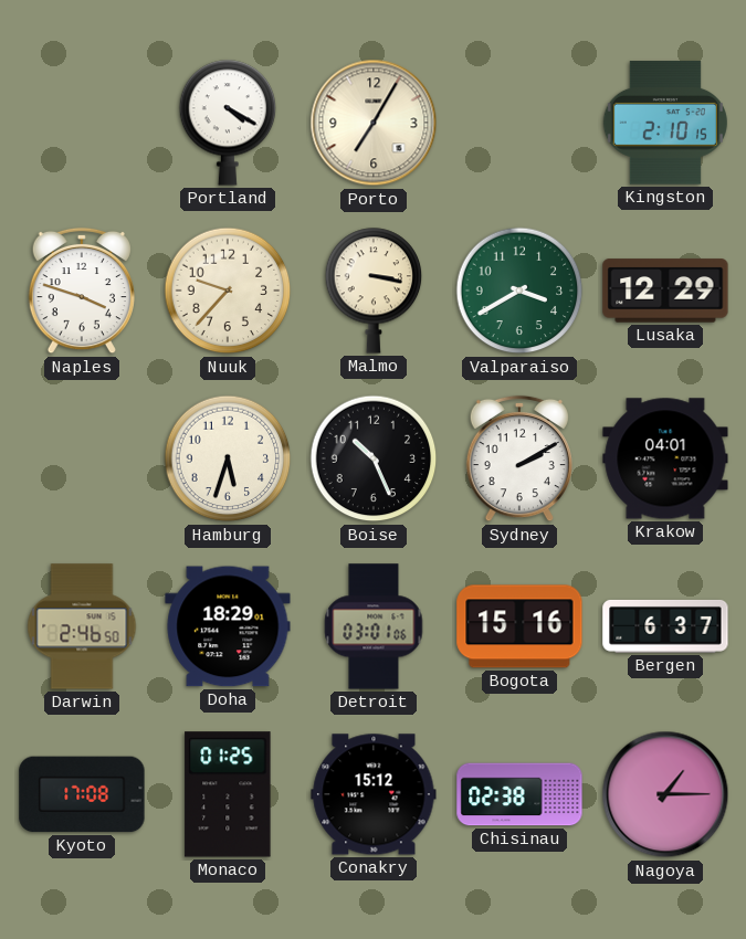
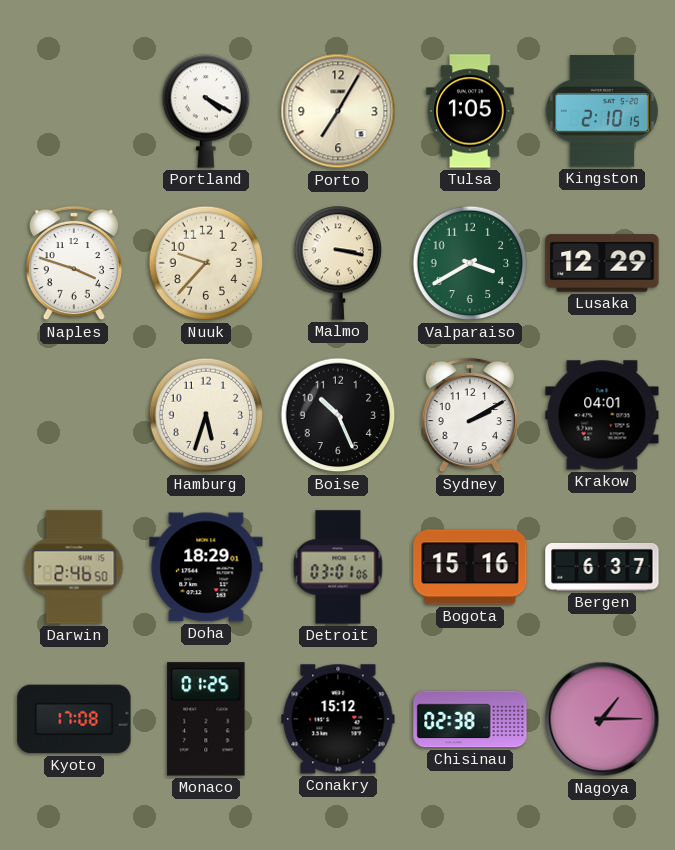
Tulsa: none -> 1:05
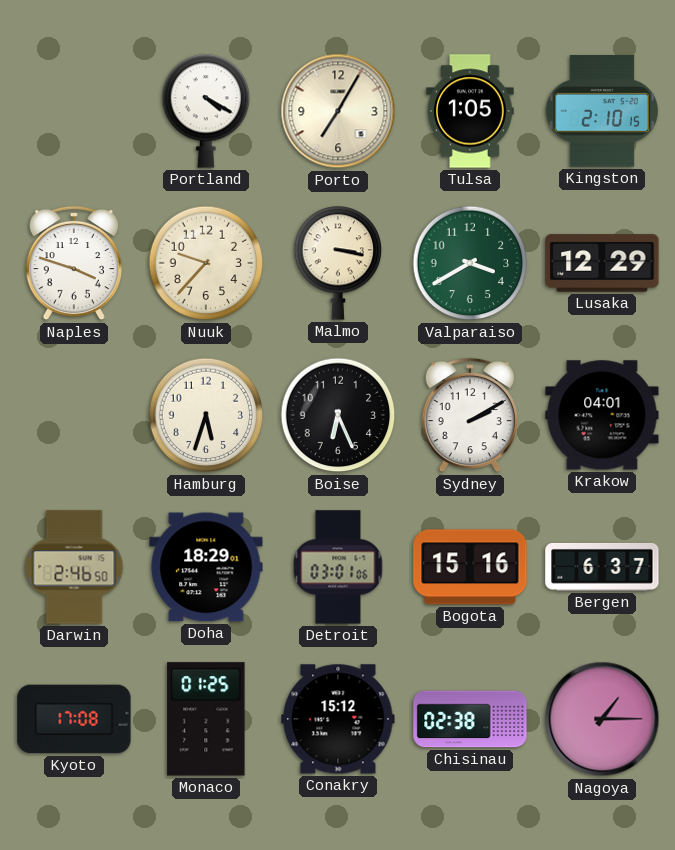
Boise: 10:26 -> 6:26
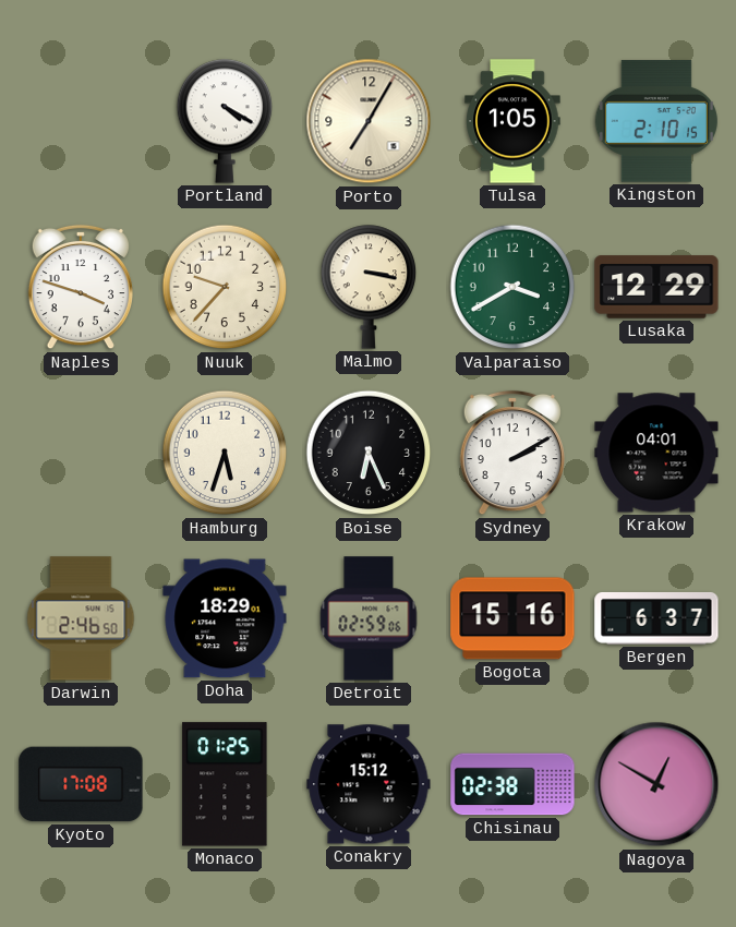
Detroit: 03:01 -> 02:59
Nagoya: 1:15 -> 12:50
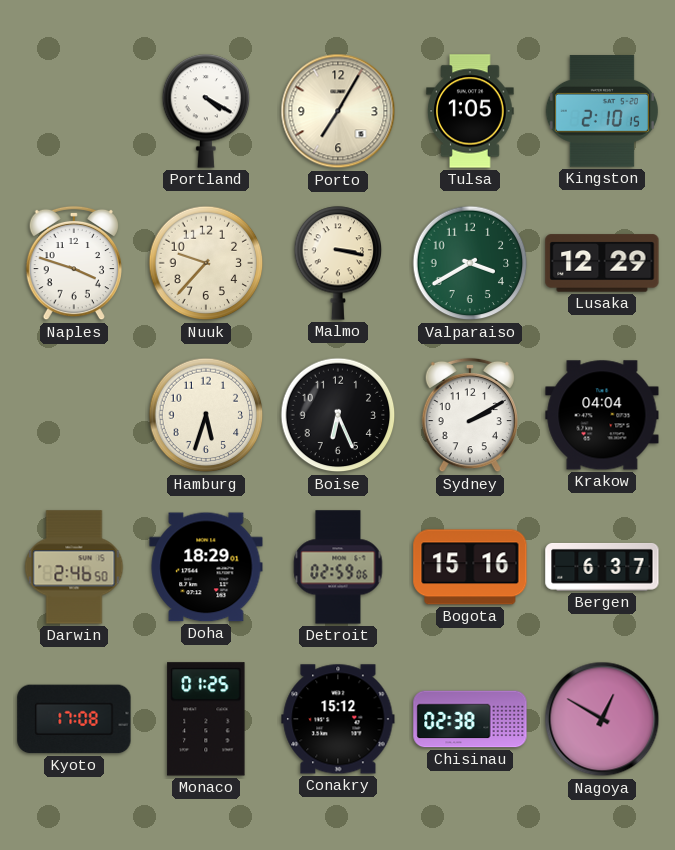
Krakow: 04:01 -> 04:04
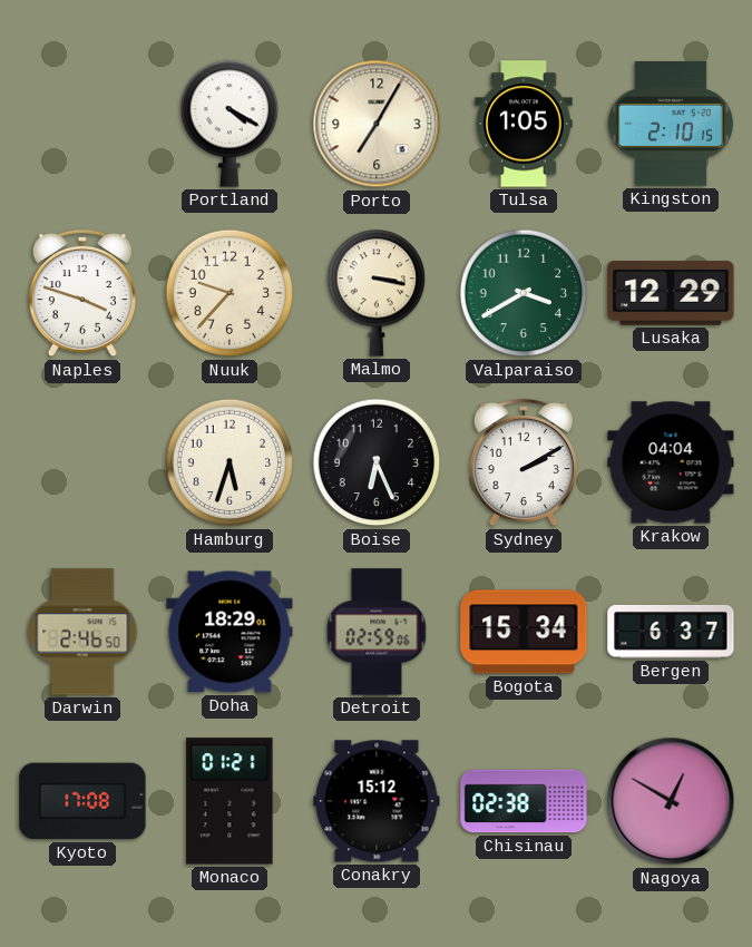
Bogota: 15:16 -> 15:34
Monaco: 01:25 -> 01:21
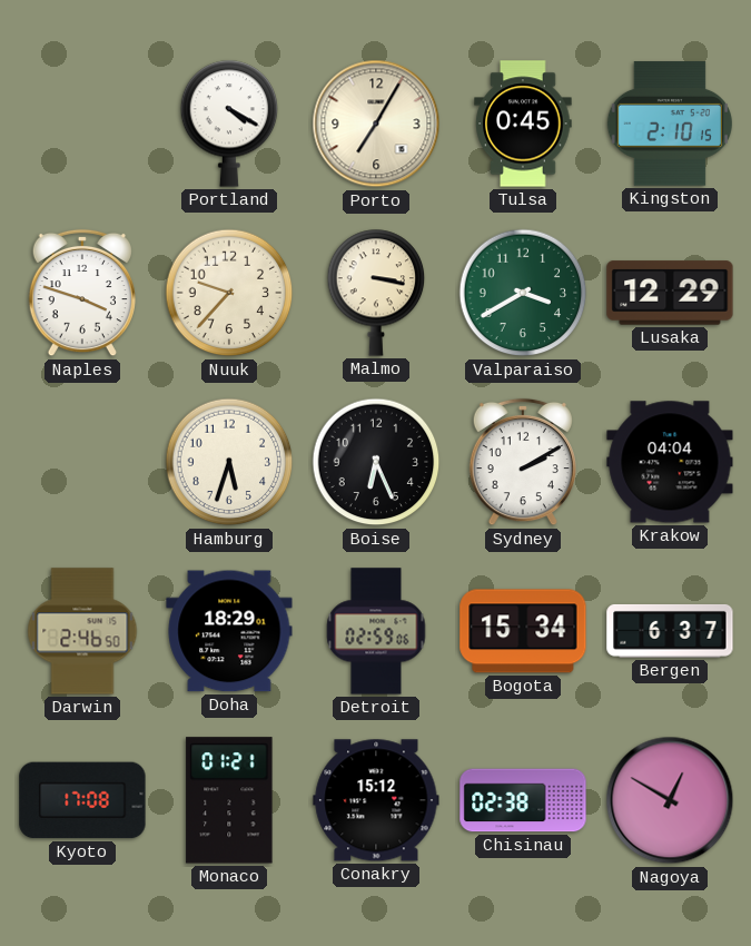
Tulsa: 1:05 -> 0:45
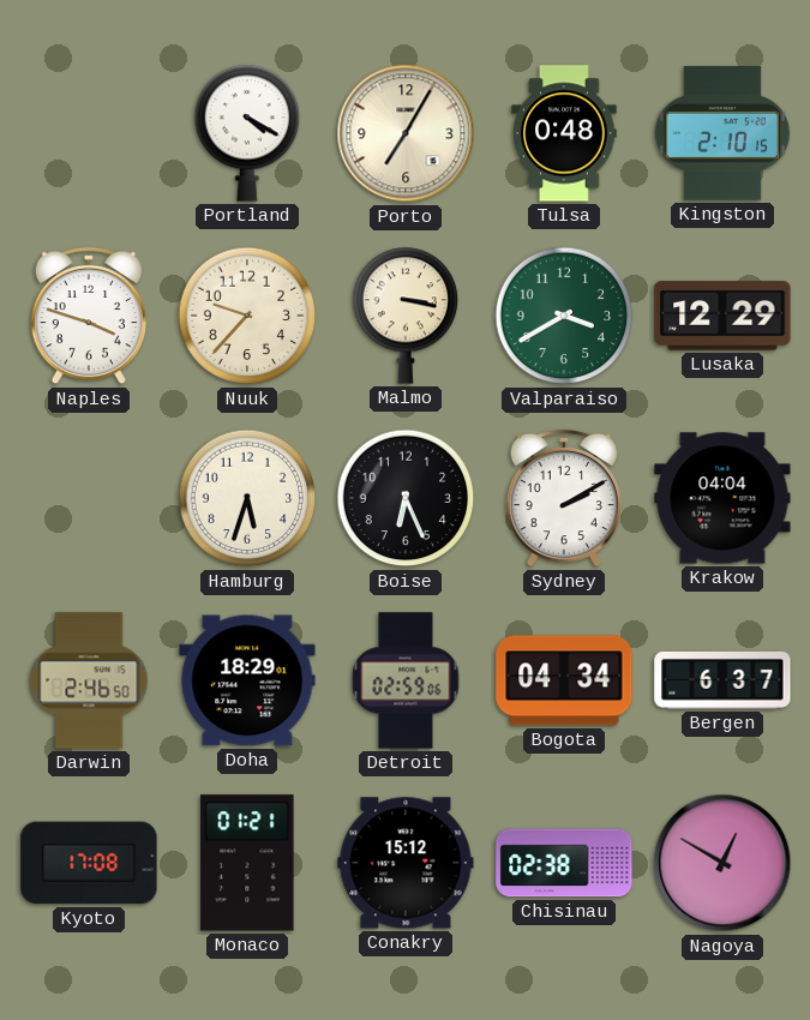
Tulsa: 0:45 -> 0:48
Bogota: 15:34 -> 04:34
